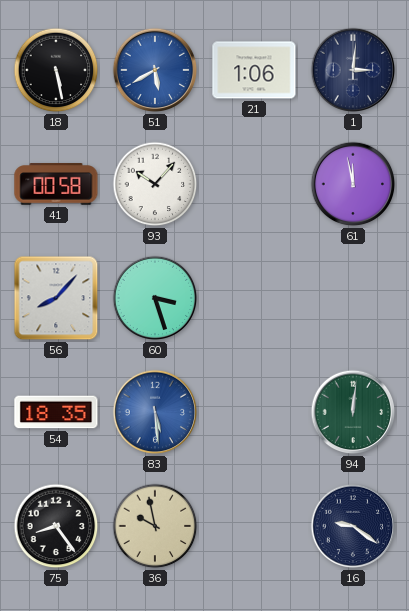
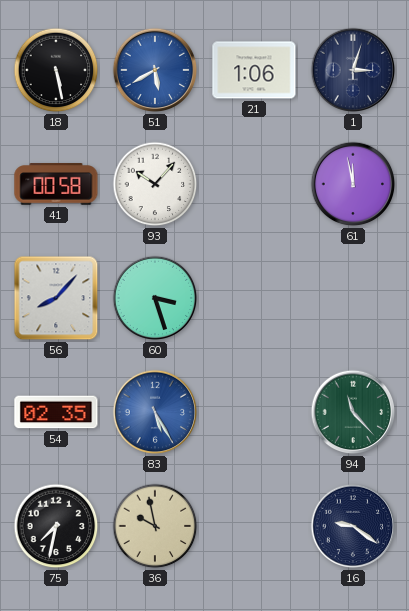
1: 3:01 -> 3:03
54: 18:35 -> 02:35
83: 5:29 -> 5:25
94: 12:01 -> 11:23
75: 8:24 -> 7:32
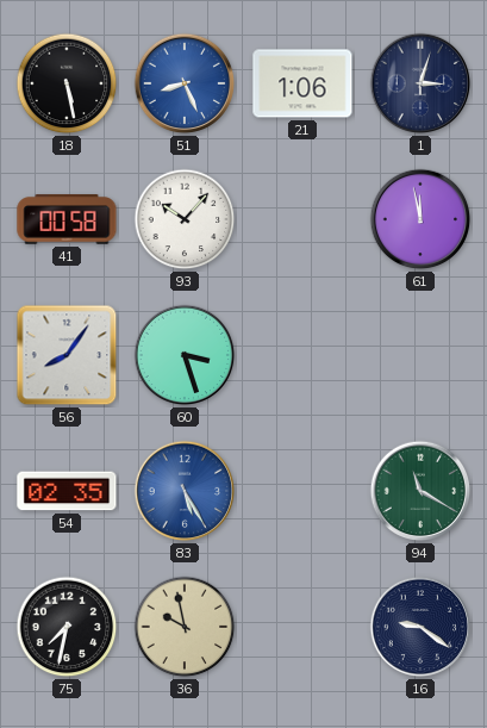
51: 5:40 -> 8:26
56: 8:07 -> 8:06
94: 11:23 -> 11:20
